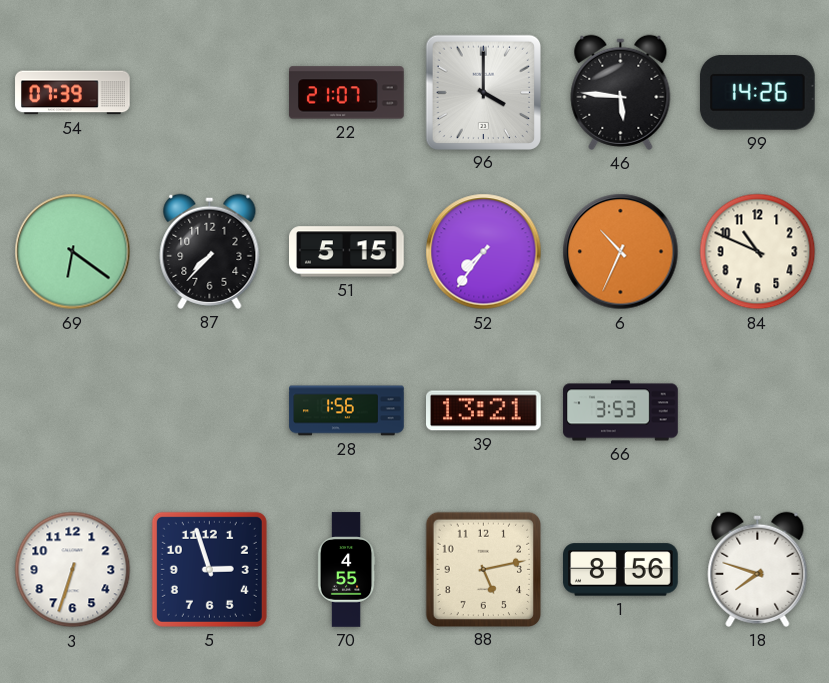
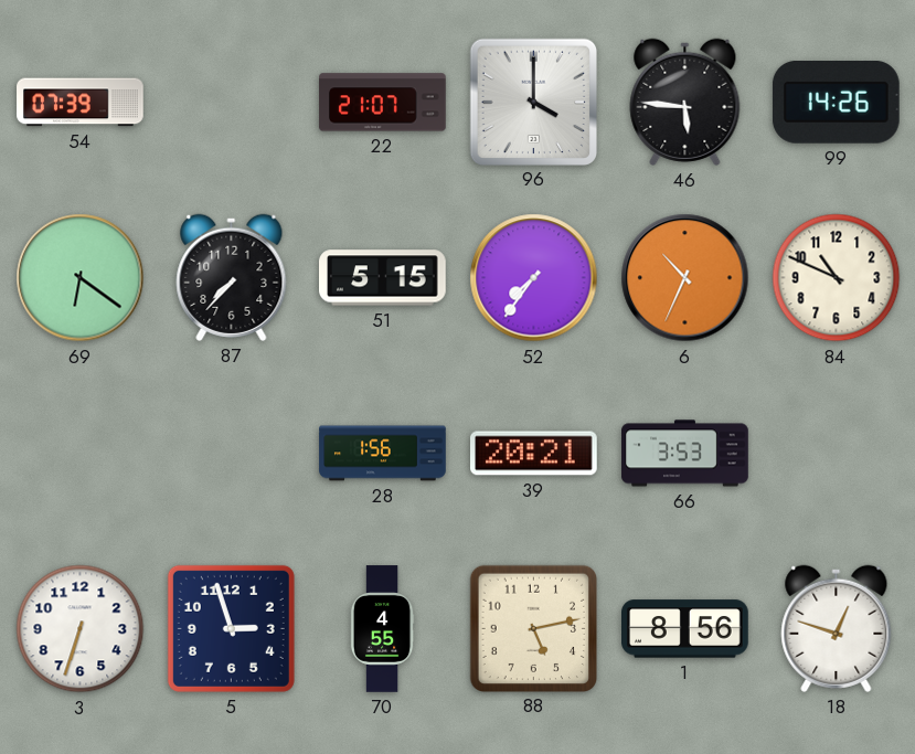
39: 13:21 -> 20:21
18: 7:48 -> 12:48
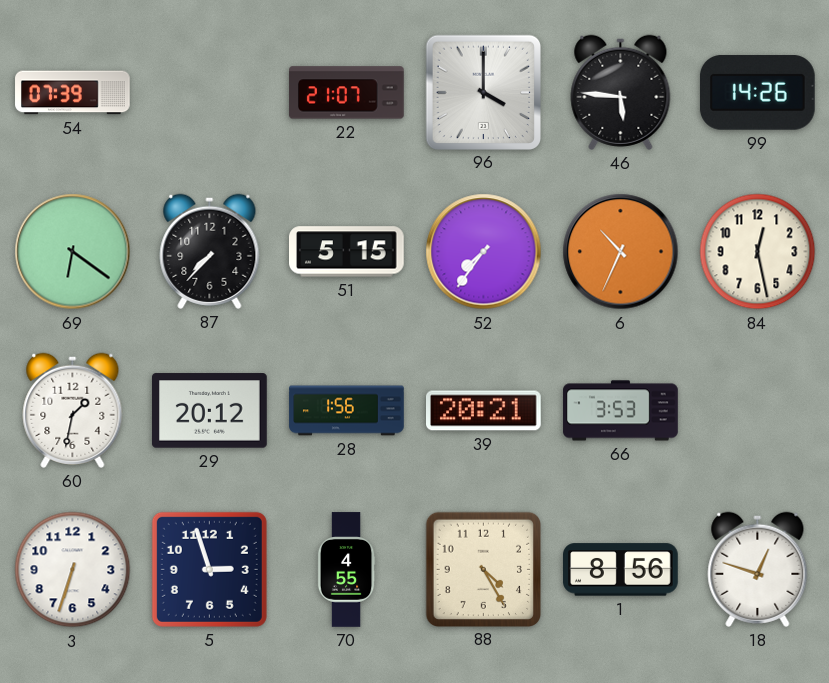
84: 10:49 -> 12:28
60: none -> 1:32
29: none -> 20:12
88: 5:13 -> 4:25
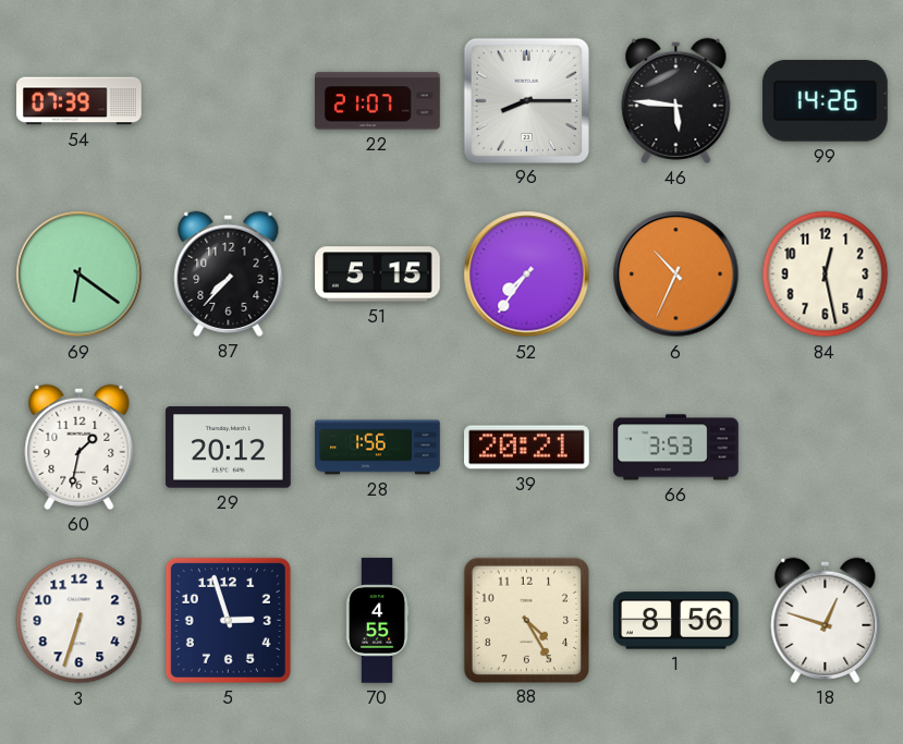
96: 4:00 -> 8:15
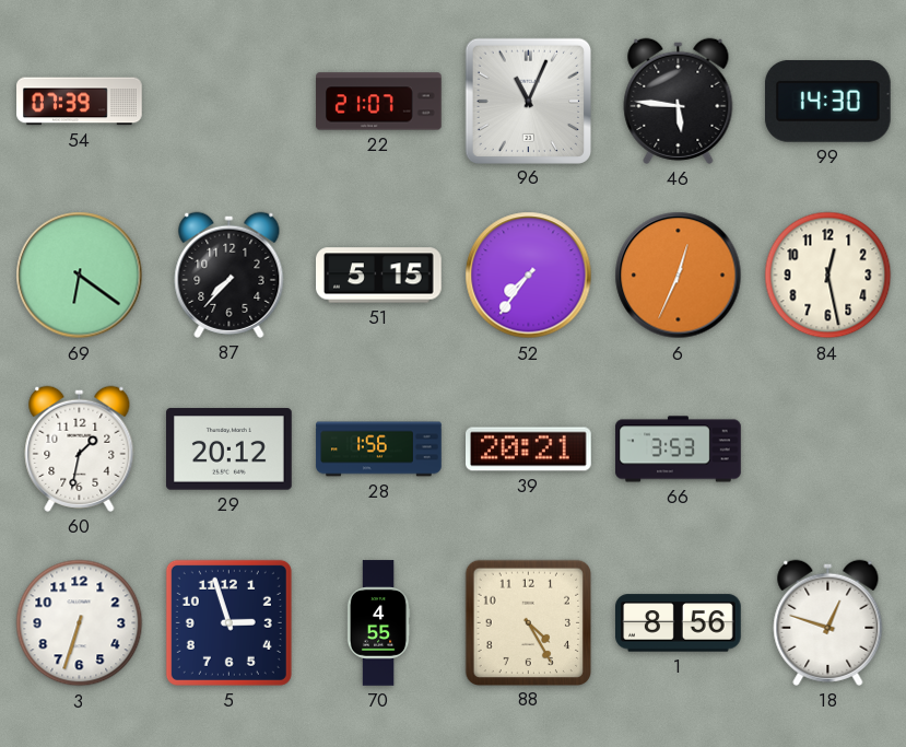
96: 8:15 -> 11:04
99: 14:26 -> 14:30
6: 10:34 -> 12:34
